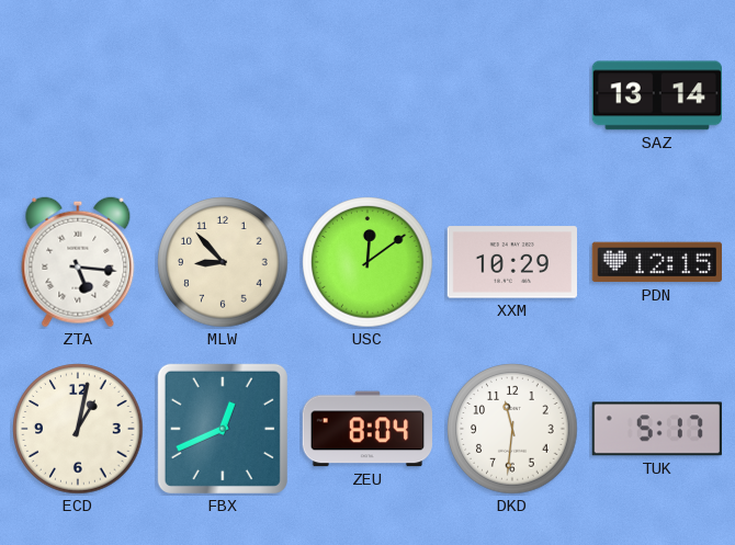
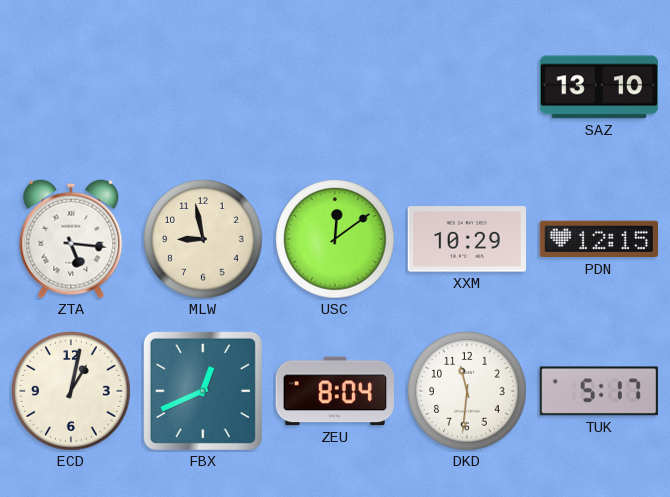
SAZ: 13:14 -> 13:10
MLW: 8:53 -> 8:58
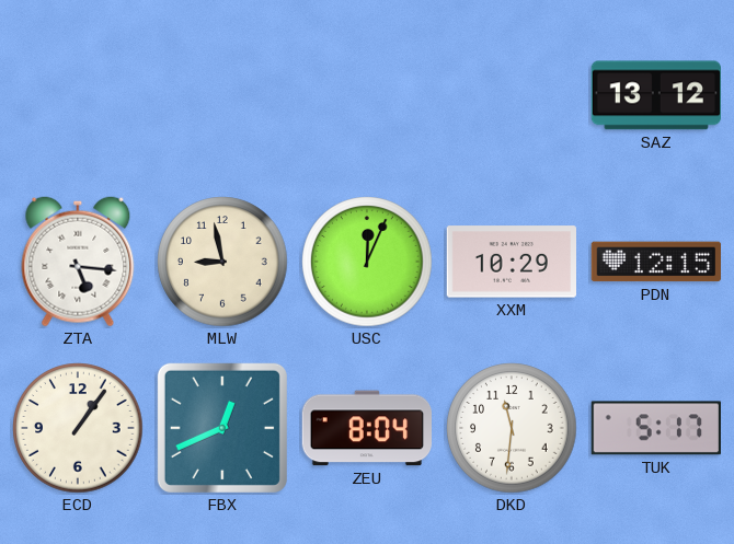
SAZ: 13:10 -> 13:12
USC: 12:09 -> 12:04
ECD: 1:02 -> 1:06
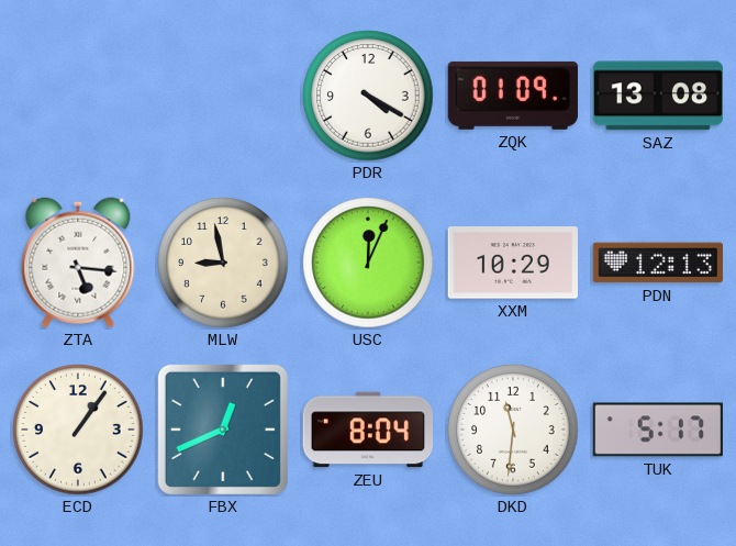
PDR: none -> 4:20
ZQK: none -> 01:09
SAZ: 13:12 -> 13:08
PDN: 12:15 -> 12:13
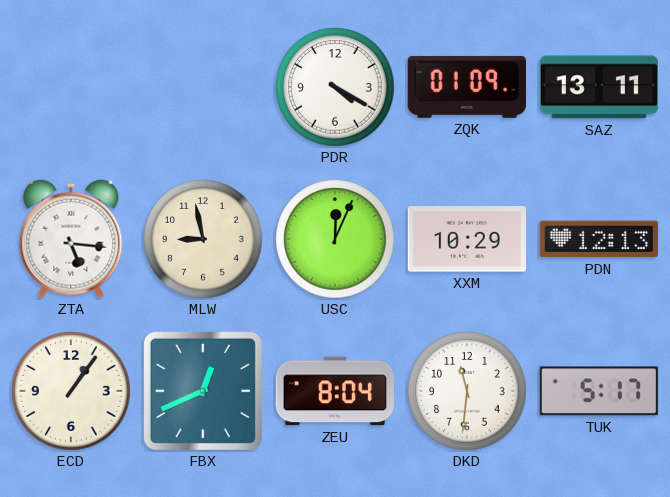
SAZ: 13:08 -> 13:11
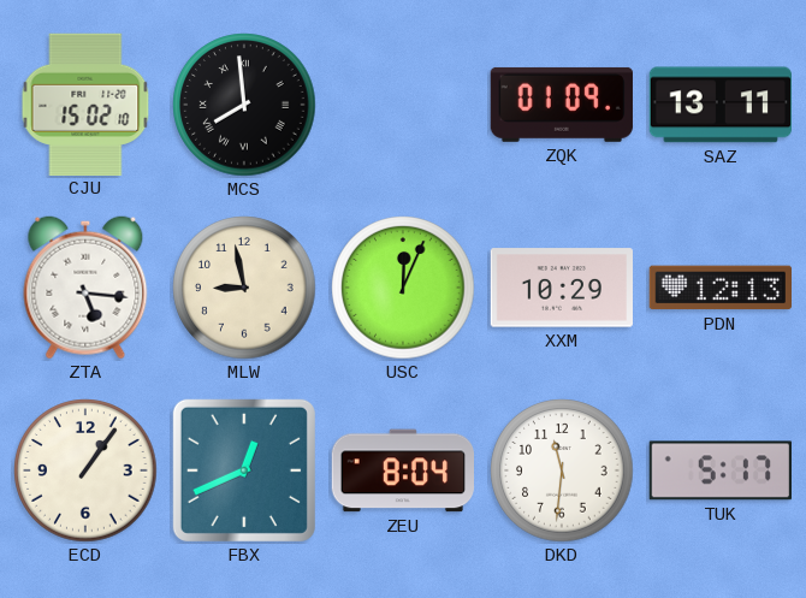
CJU: none -> 15:02
MCS: none -> 7:59
PDR: 4:20 -> none
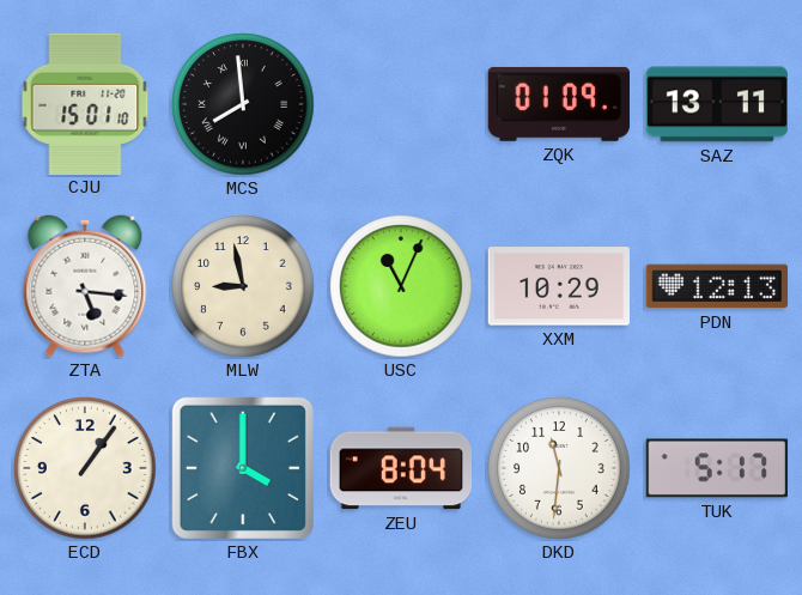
CJU: 15:02 -> 15:01
USC: 12:04 -> 11:04
FBX: 12:41 -> 4:00
